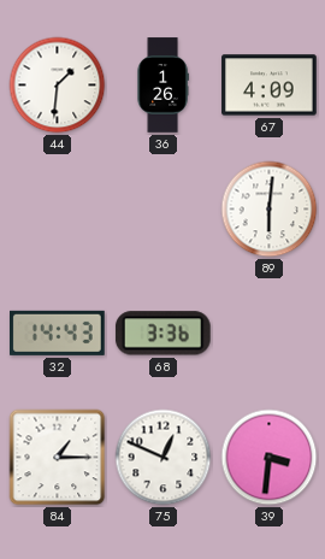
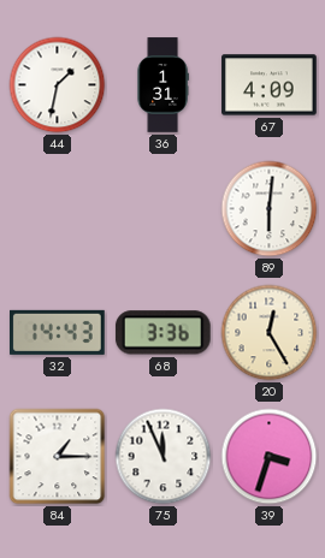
44: 1:31 -> 1:32
36: 1:26 -> 1:31
20: none -> 12:25
75: 12:49 -> 11:56
39: 3:31 -> 3:33
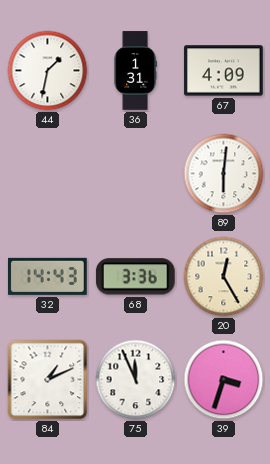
84: 1:15 -> 1:11
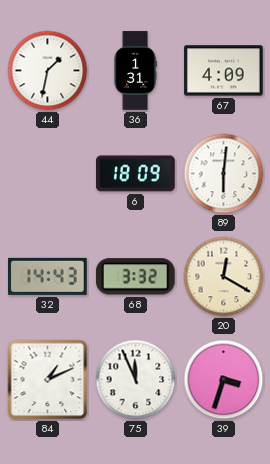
6: none -> 18:09
68: 3:36 -> 3:32
20: 12:25 -> 12:20
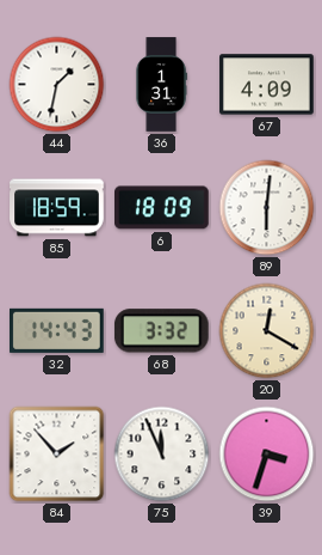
85: none -> 18:59
84: 1:11 -> 1:53
